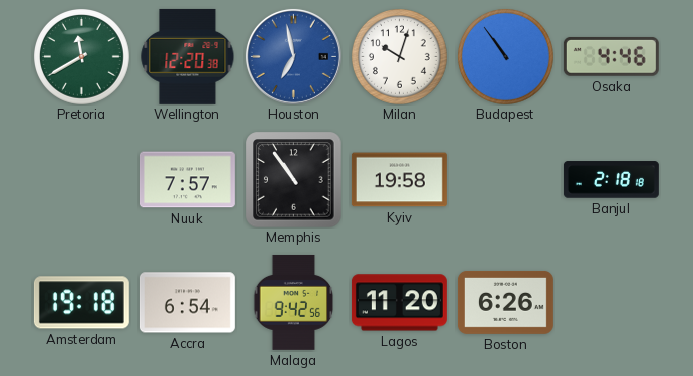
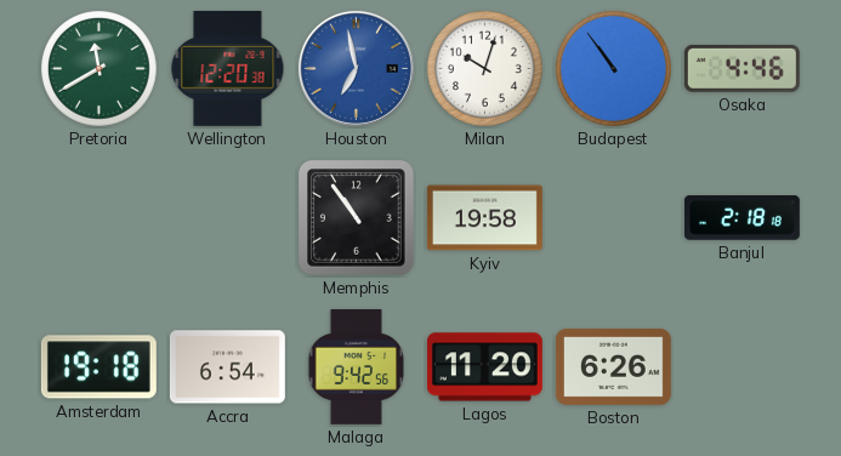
Nuuk: 7:57 -> none
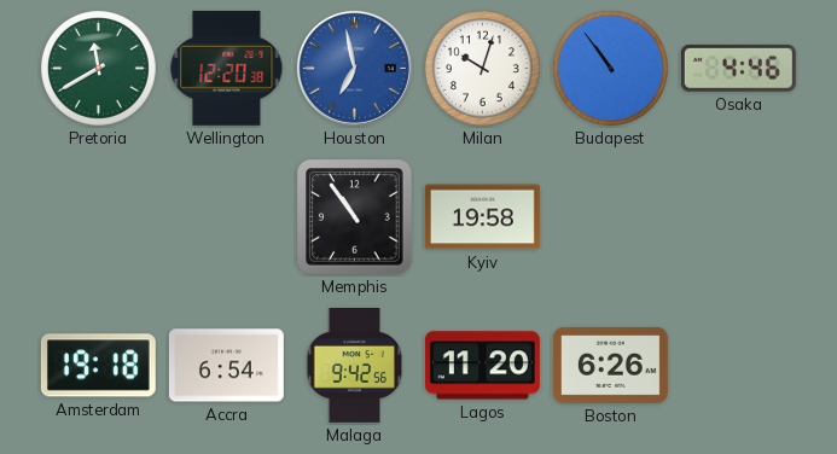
Banjul: 2:18 -> none
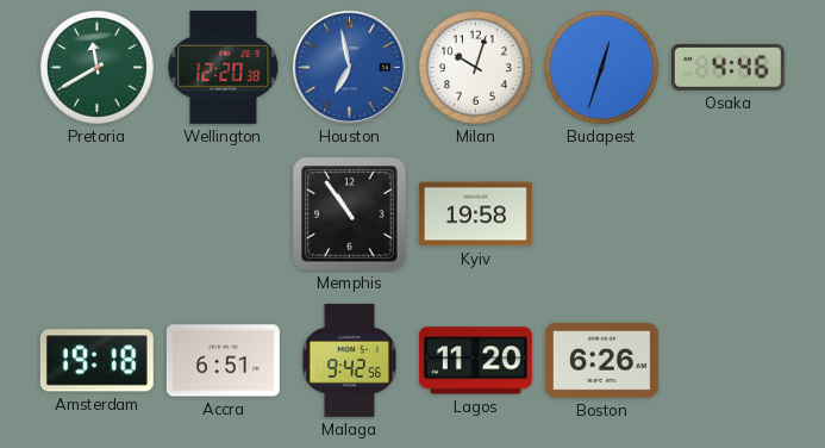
Budapest: 10:54 -> 12:33
Accra: 6:54 -> 6:51
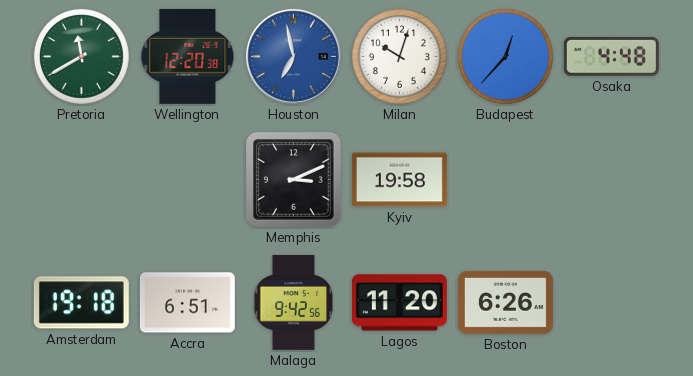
Budapest: 12:33 -> 12:37
Osaka: 4:46 -> 4:48
Memphis: 10:54 -> 3:11
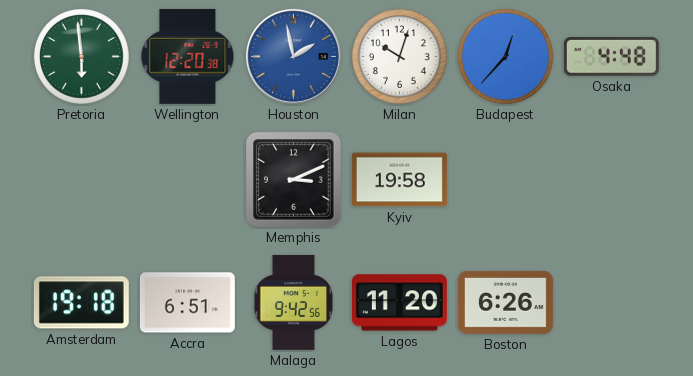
Pretoria: 11:40 -> 5:59
Houston: 6:58 -> 1:58
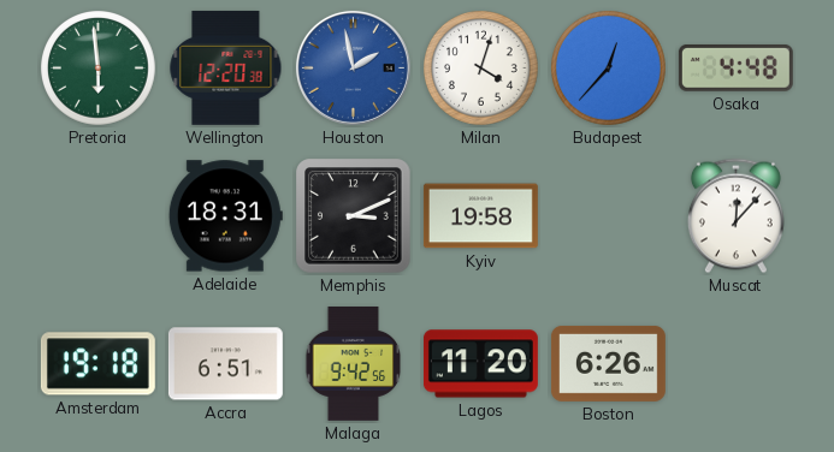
Milan: 10:03 -> 4:03
Adelaide: none -> 18:31
Muscat: none -> 12:07
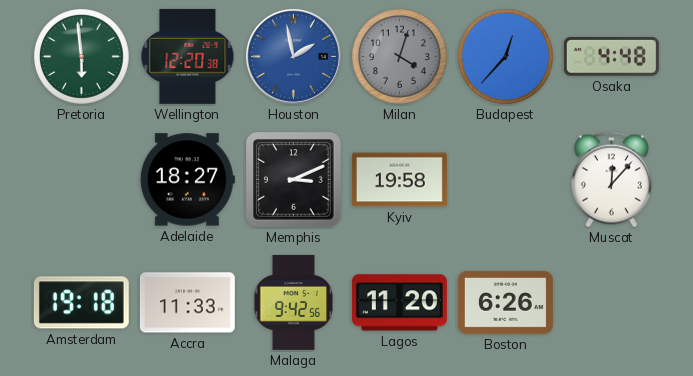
Milan dial: white -> grey
Adelaide: 18:31 -> 18:27
Accra: 6:51 -> 11:33
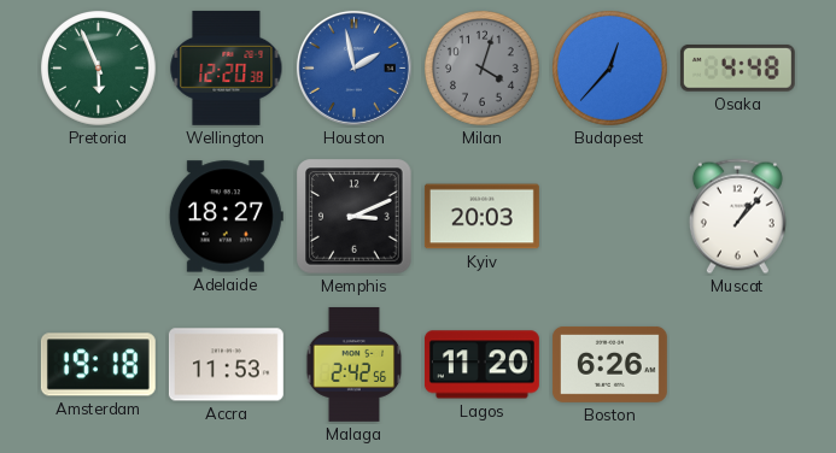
Pretoria: 5:59 -> 5:56
Kyiv: 19:58 -> 20:03
Muscat: 12:07 -> 1:07
Accra: 11:33 -> 11:53
Malaga: 9:42 -> 2:42
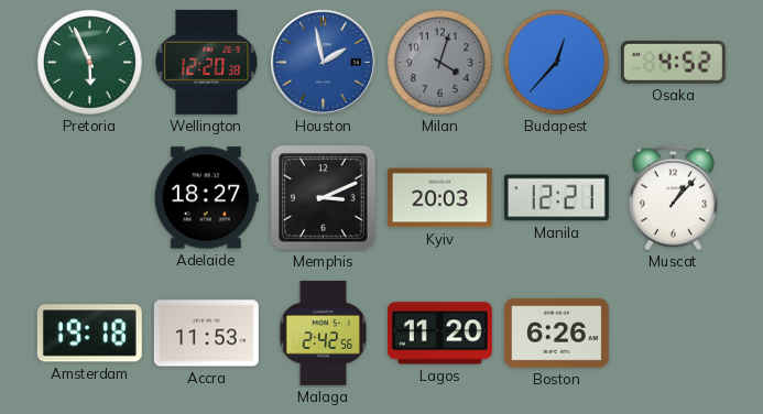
Osaka: 4:48 -> 4:52
Manila: none -> 12:21
